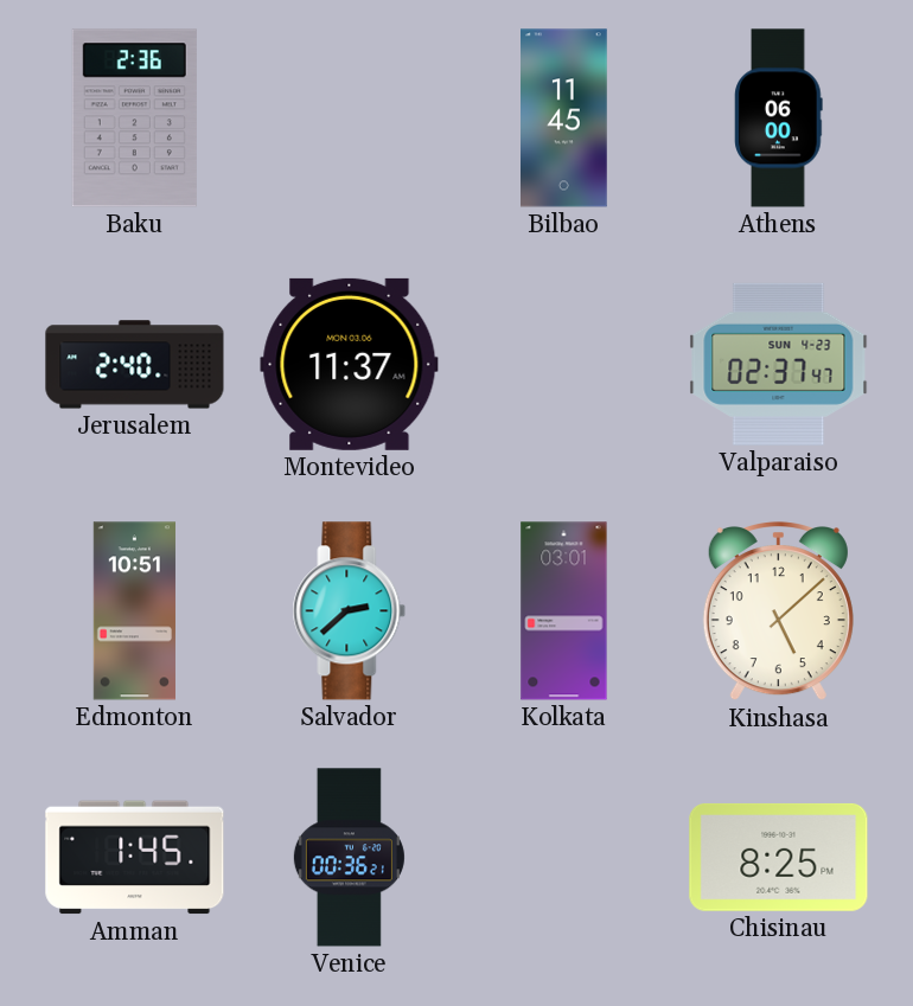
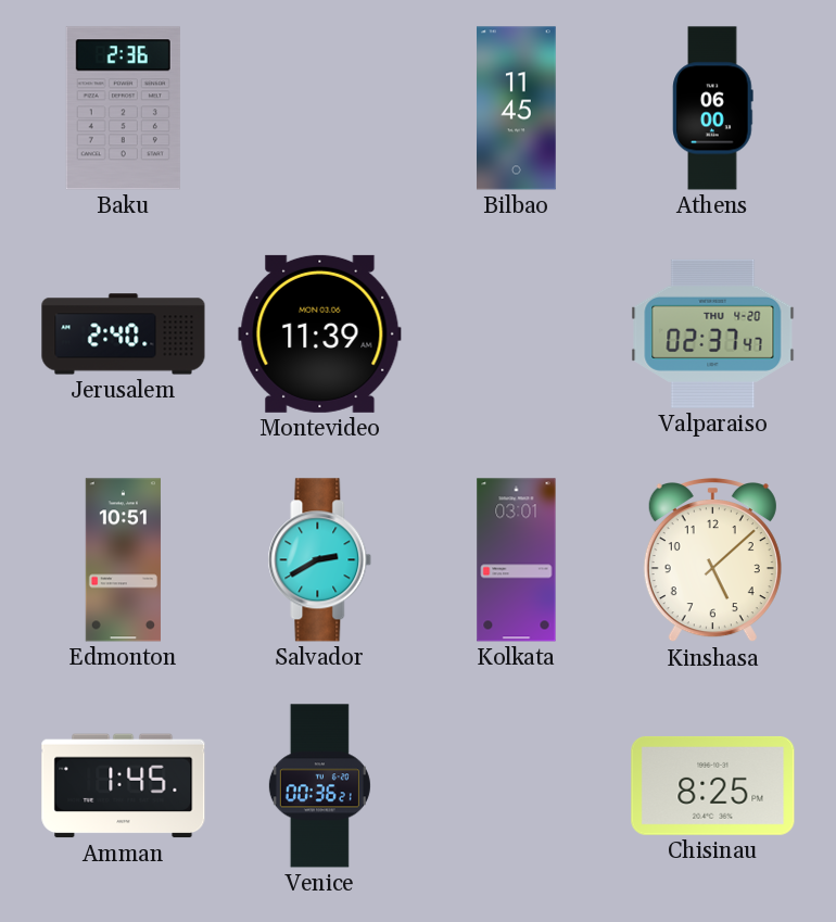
Montevideo: 11:37 -> 11:39
Valparaiso date: SUN 4-23 -> THU 4-20
Salvador: 2:38 -> 2:40
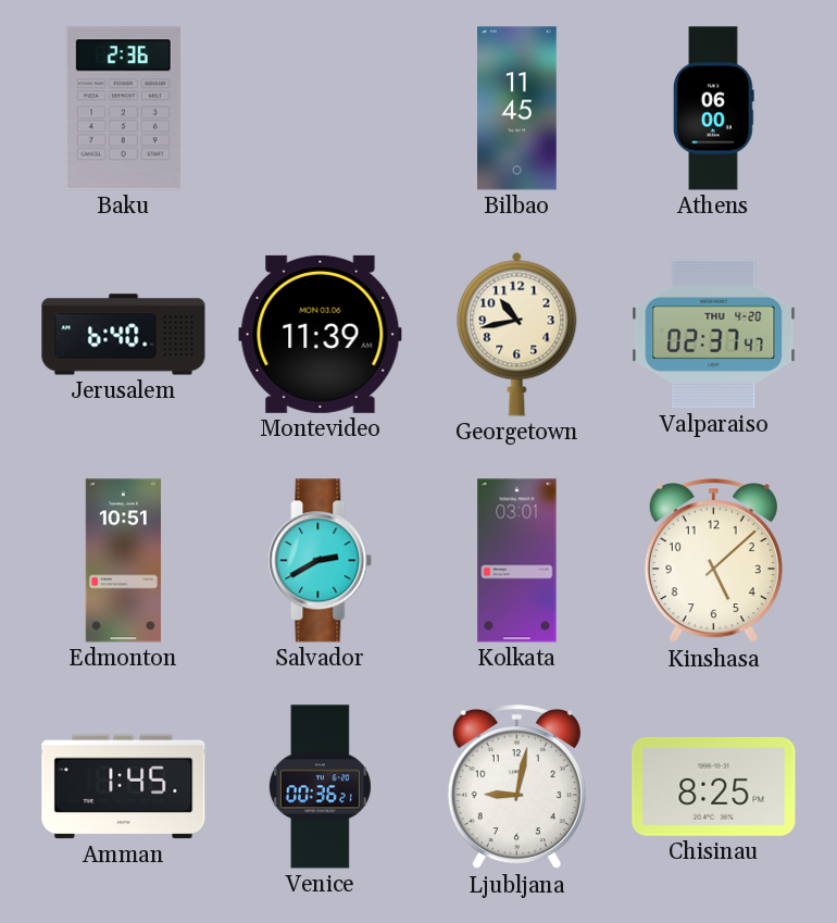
Jerusalem: 2:40 -> 6:40
Georgetown: none -> 10:43
Ljubljana: none -> 9:02
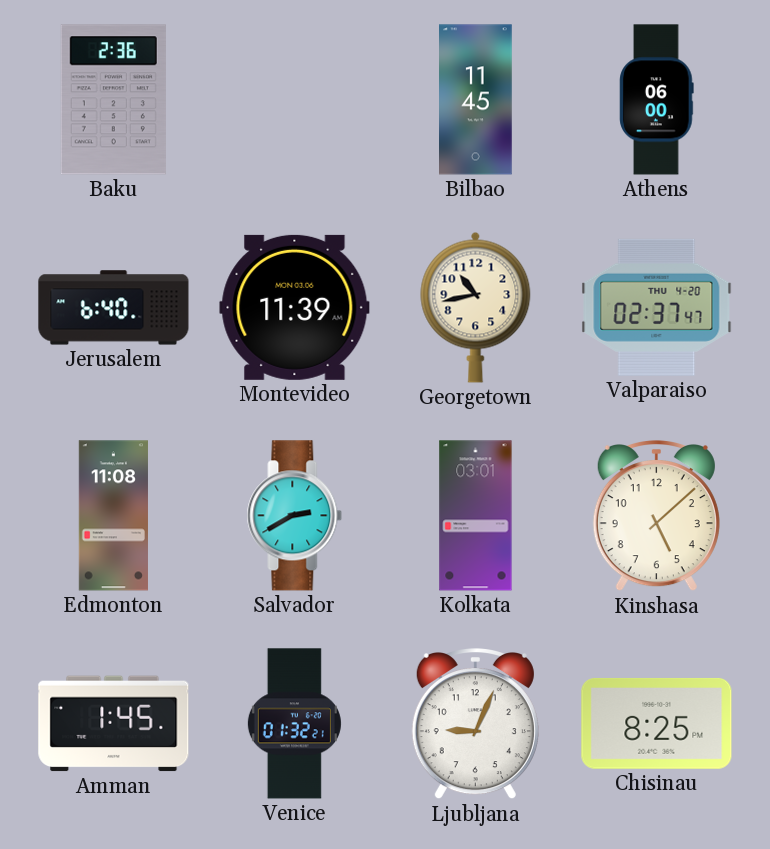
Edmonton: 10:51 -> 11:08
Venice: 00:36 -> 01:32
Ljubljana: 9:02 -> 9:04
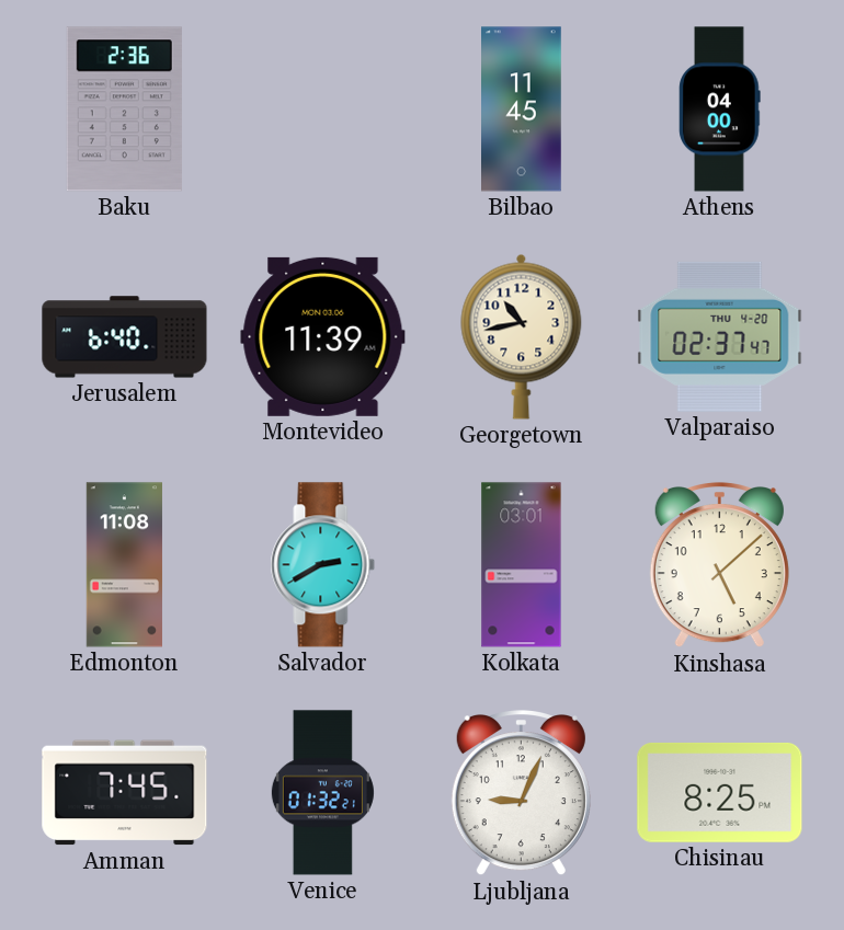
Athens: 06:00 -> 04:00
Amman: 1:45 -> 7:45
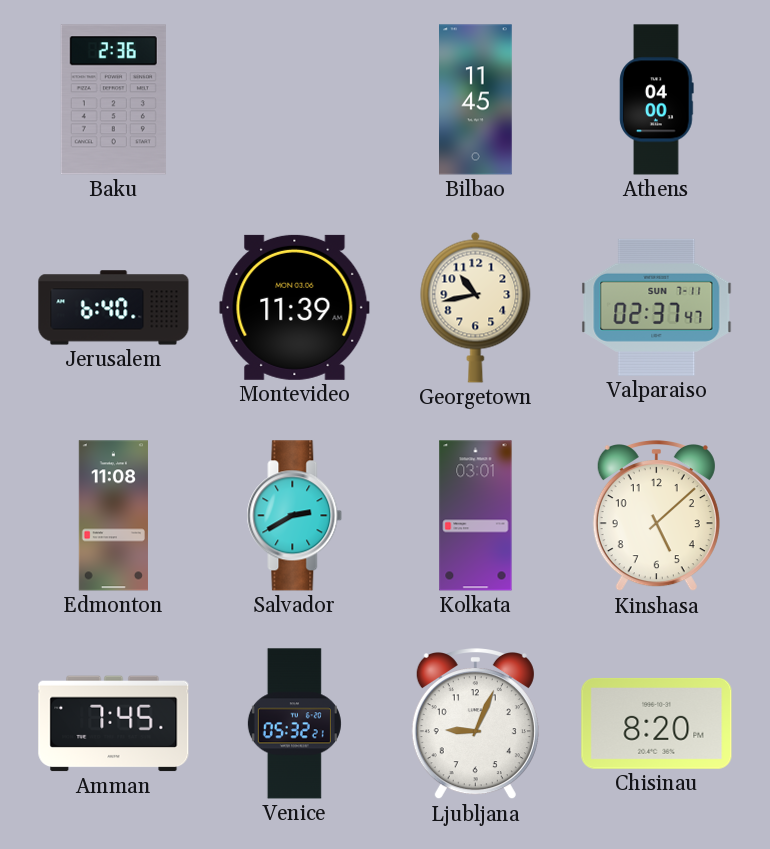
Valparaiso date: THU 4-20 -> SUN 7-11
Venice: 01:32 -> 05:32
Chisinau: 8:25 -> 8:20
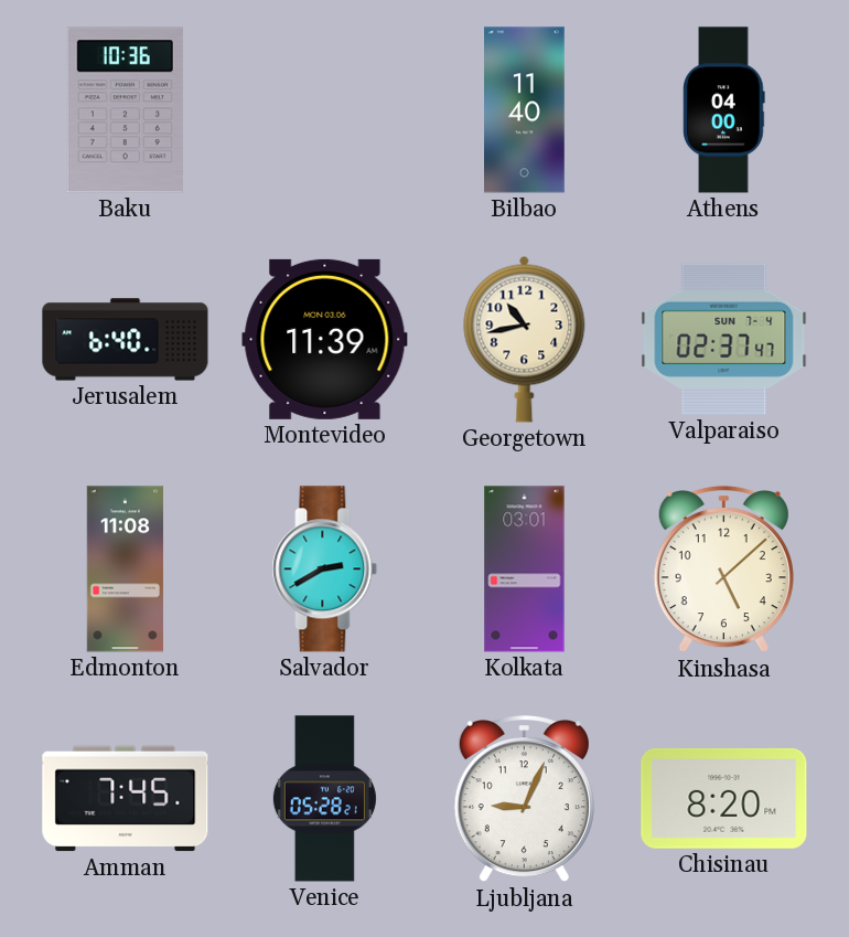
Baku: 2:36 -> 10:36
Bilbao: 11:45 -> 11:40
Valparaiso date: SUN 7-11 -> SUN 7-4
Venice: 05:32 -> 05:28
